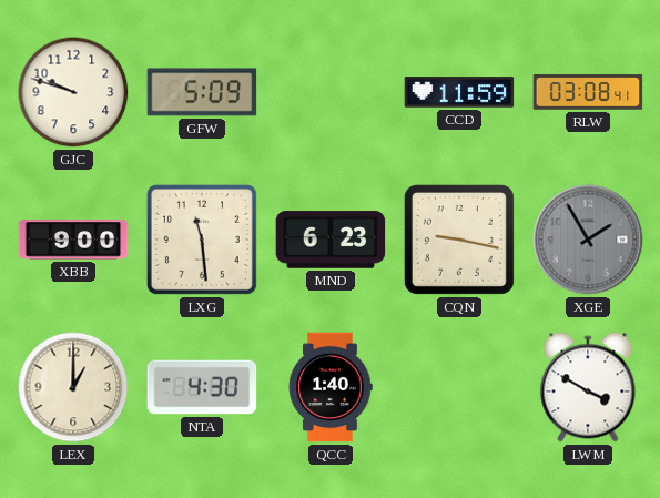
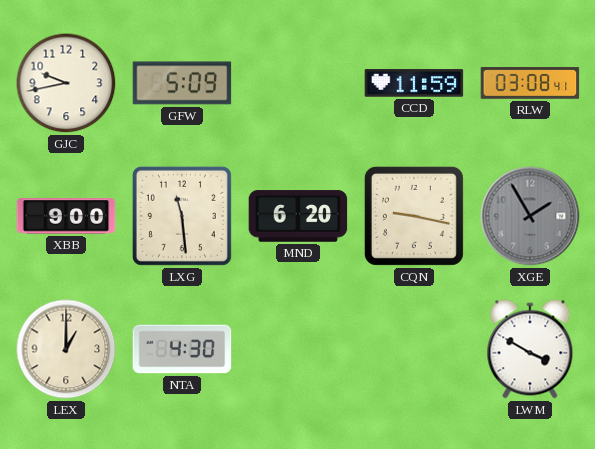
GJC: 9:48 -> 9:43
MND: 6:23 -> 6:20
QCC: 1:40 -> none
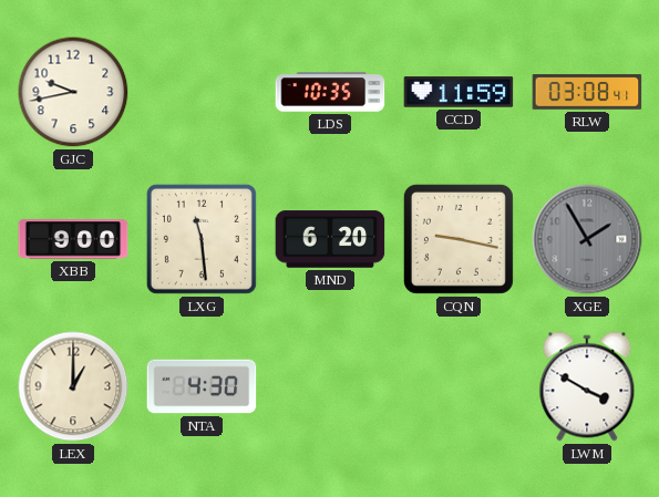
GFW: 5:09 -> none
LDS: none -> 10:35
